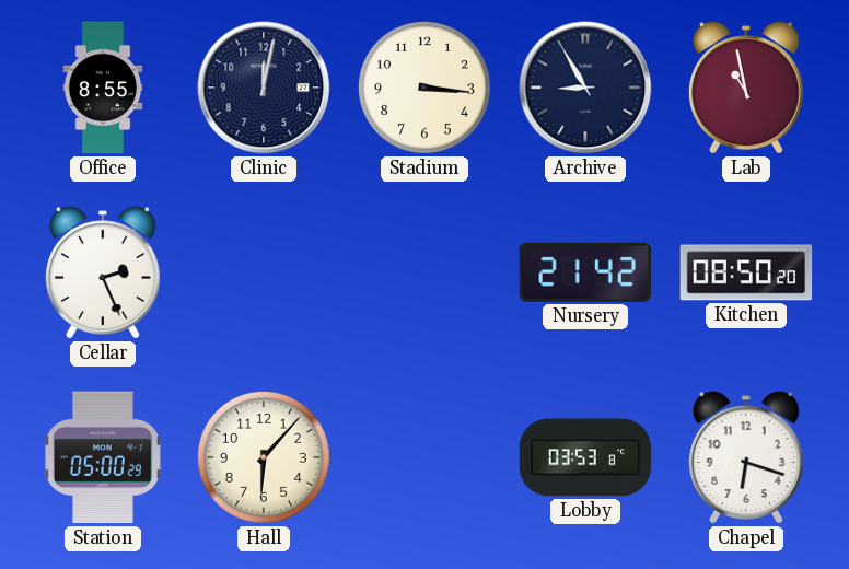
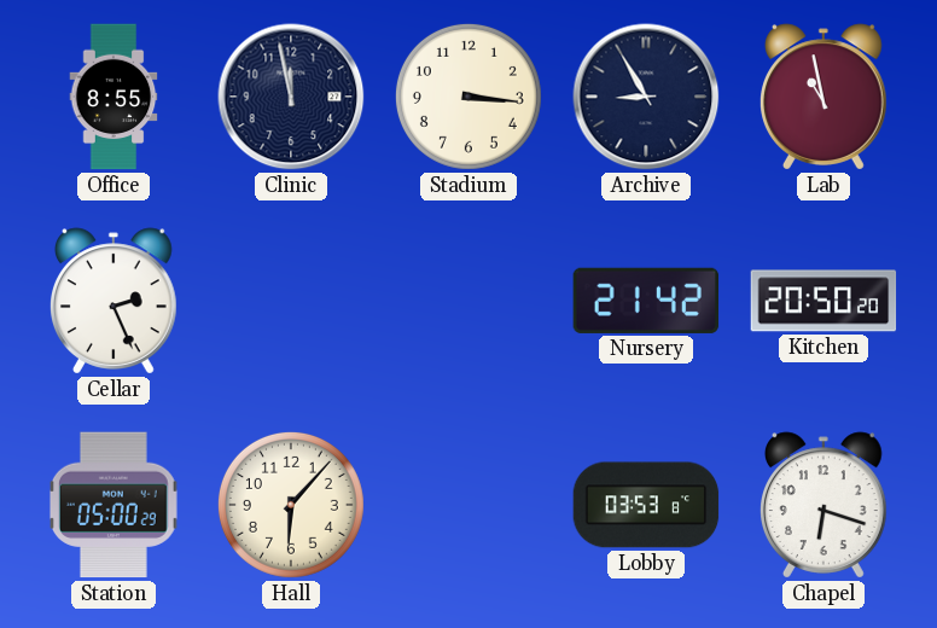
Clinic: 12:02 -> 11:58
Kitchen: 08:50 -> 20:50
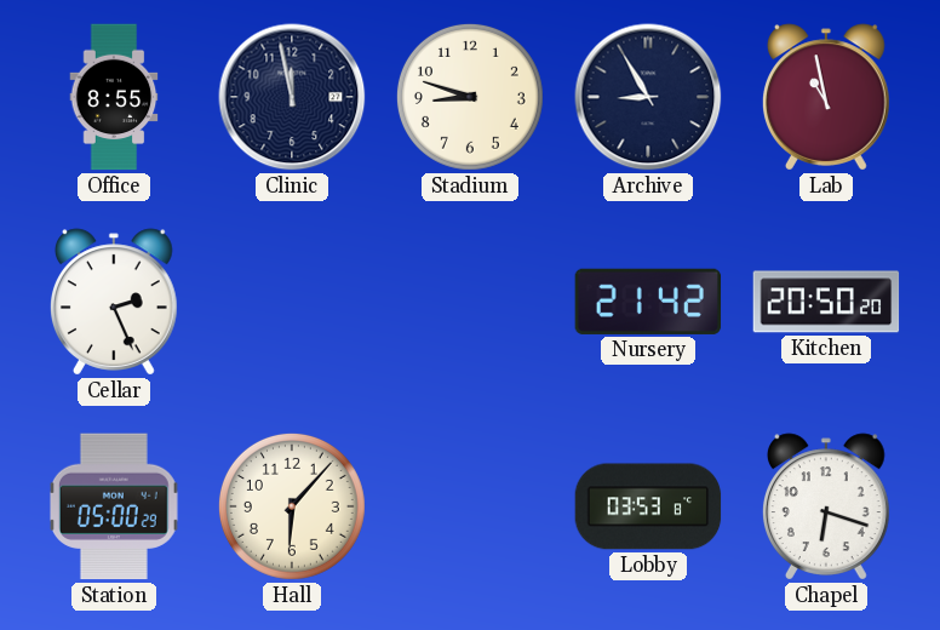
Stadium: 3:16 -> 8:48
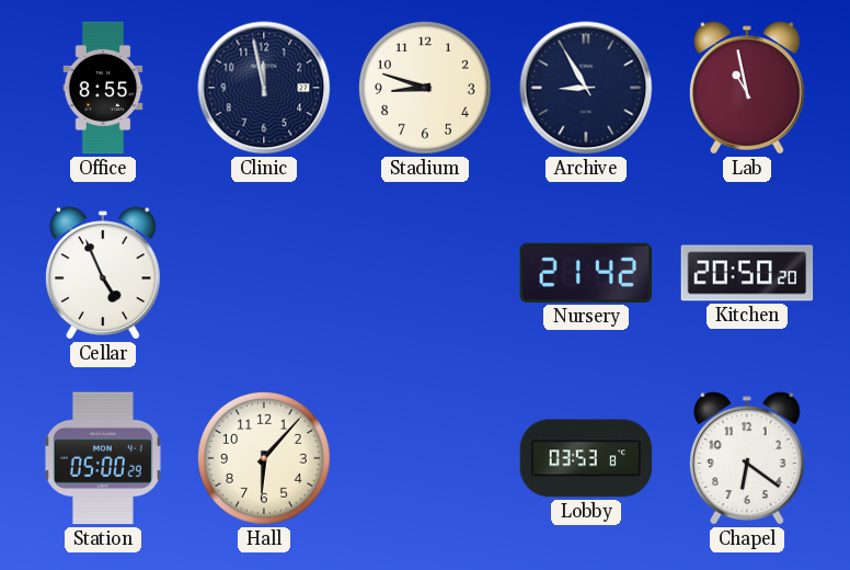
Cellar: 2:26 -> 4:56
Chapel: 6:18 -> 6:21
